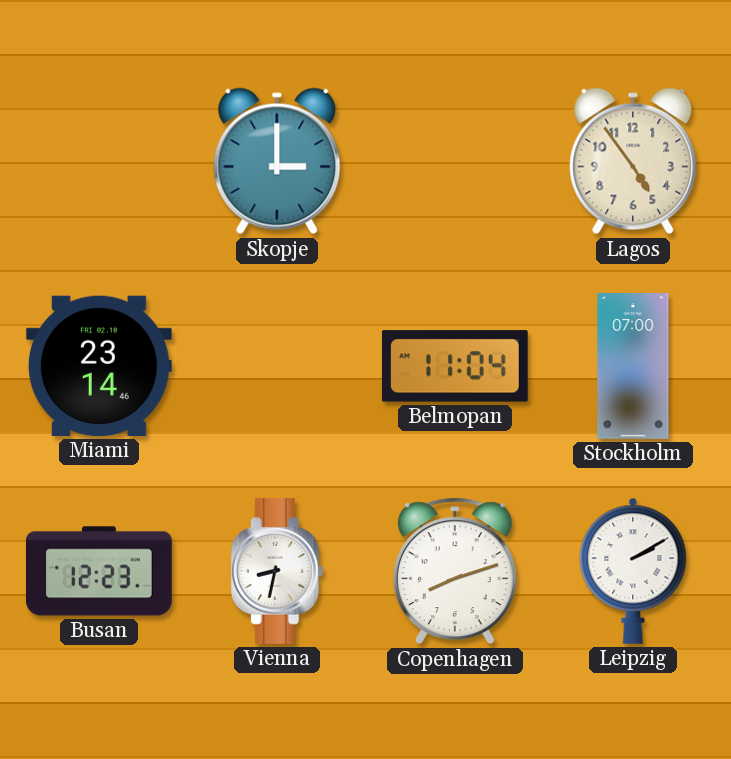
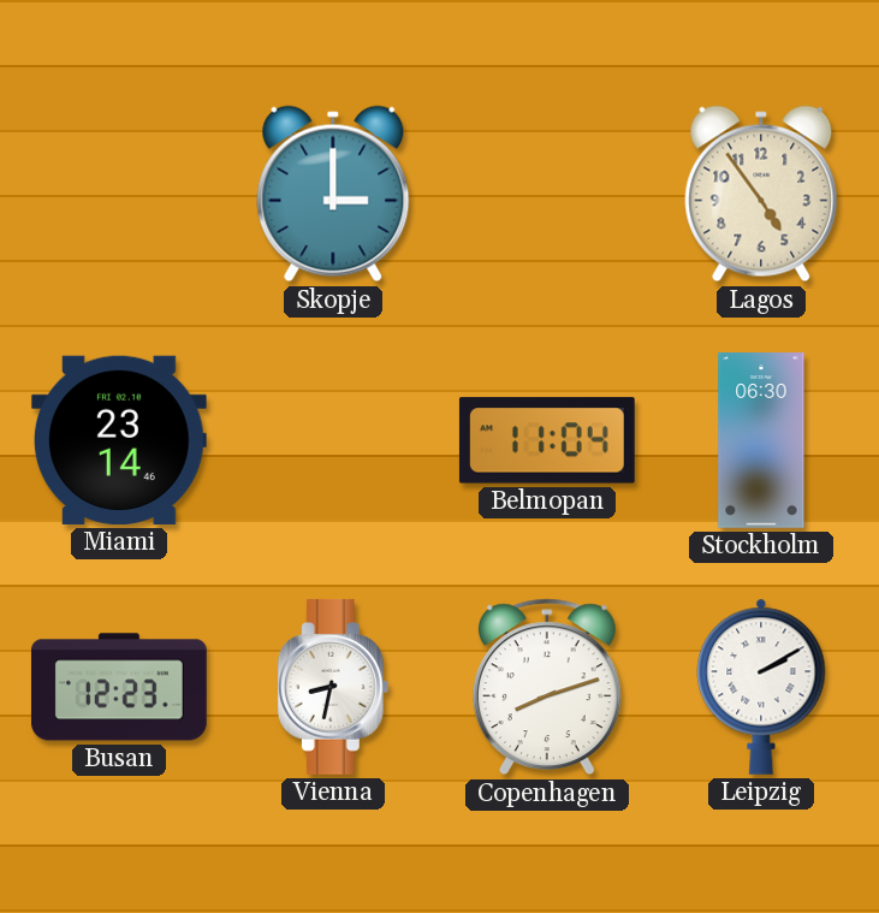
Stockholm: 07:00 -> 06:30
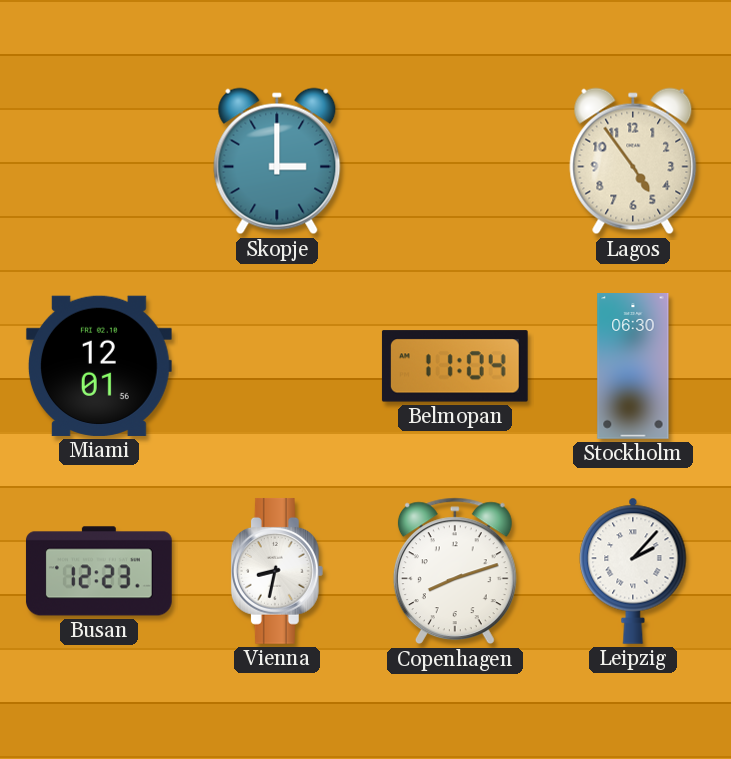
Miami: 23:14 -> 12:01
Leipzig: 2:10 -> 2:07
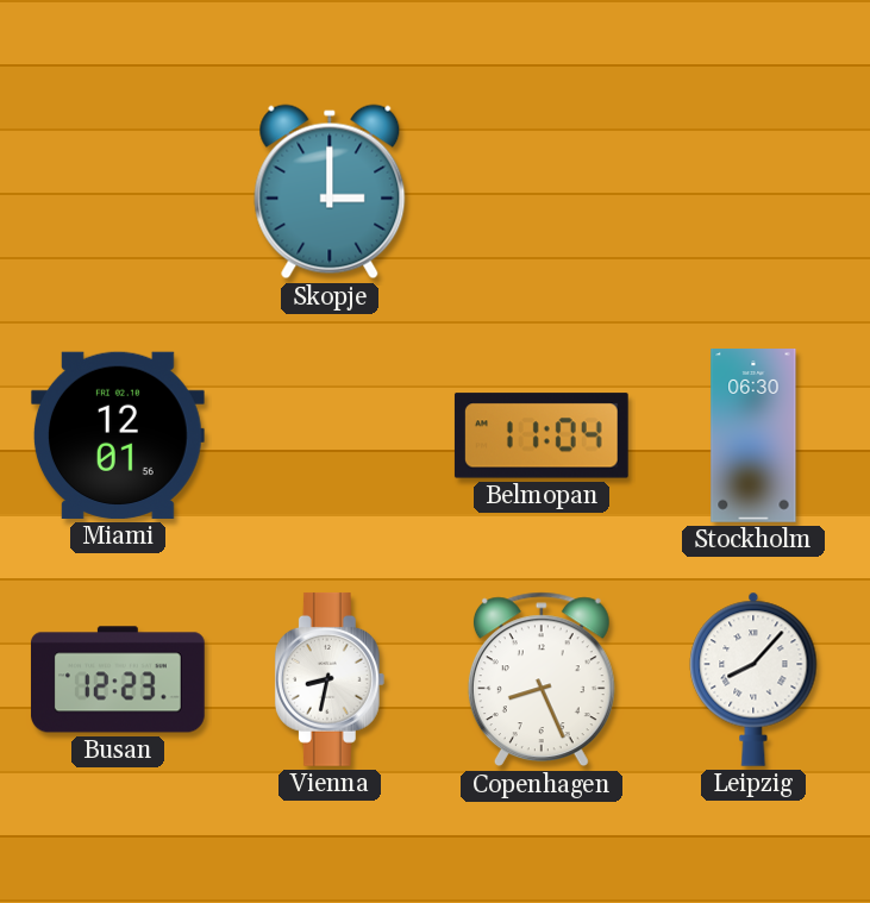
Lagos: 4:54 -> none
Copenhagen: 8:12 -> 8:26
Leipzig: 2:07 -> 8:07
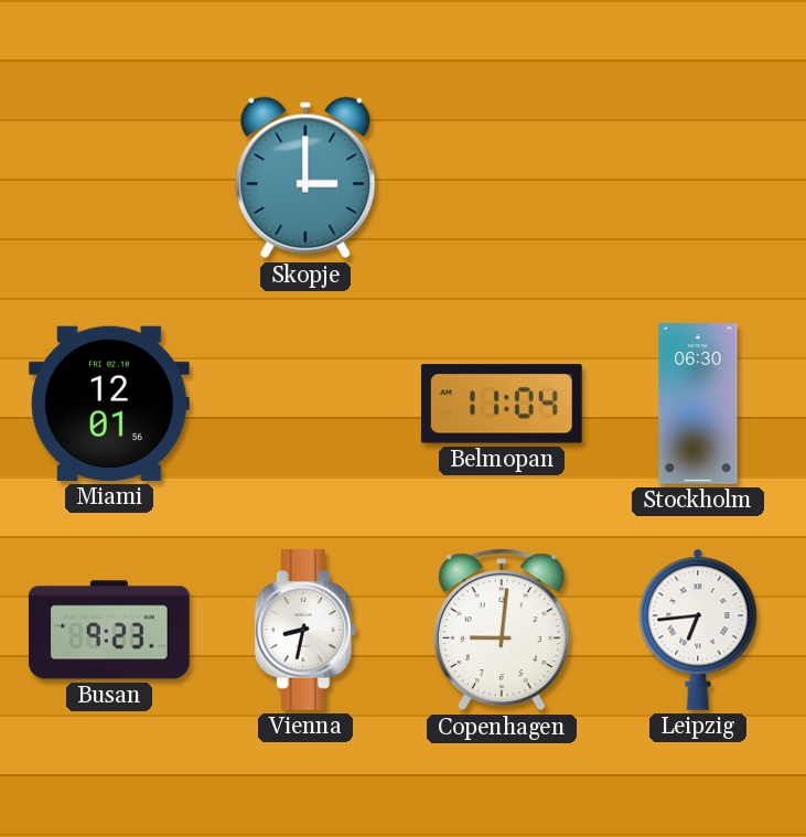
Busan: 12:23 -> 9:23
Copenhagen: 8:26 -> 9:01
Leipzig: 8:07 -> 6:44
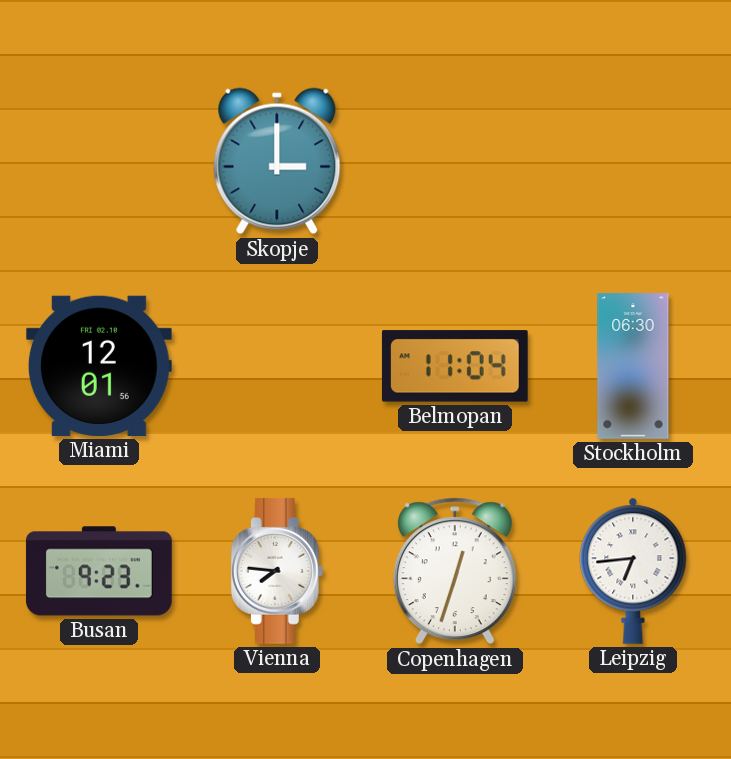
Vienna: 8:32 -> 7:46
Copenhagen: 9:01 -> 12:33
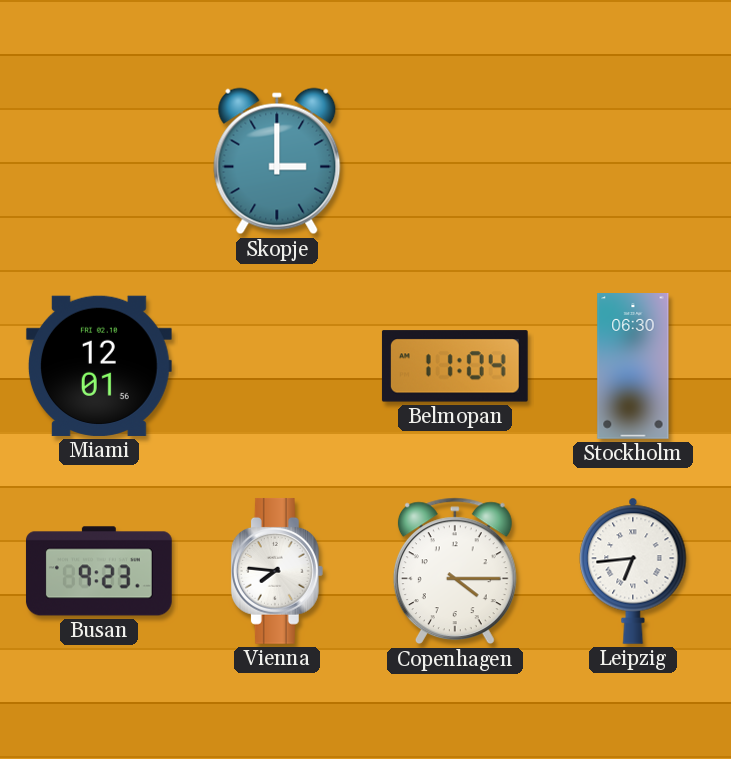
Copenhagen: 12:33 -> 4:15
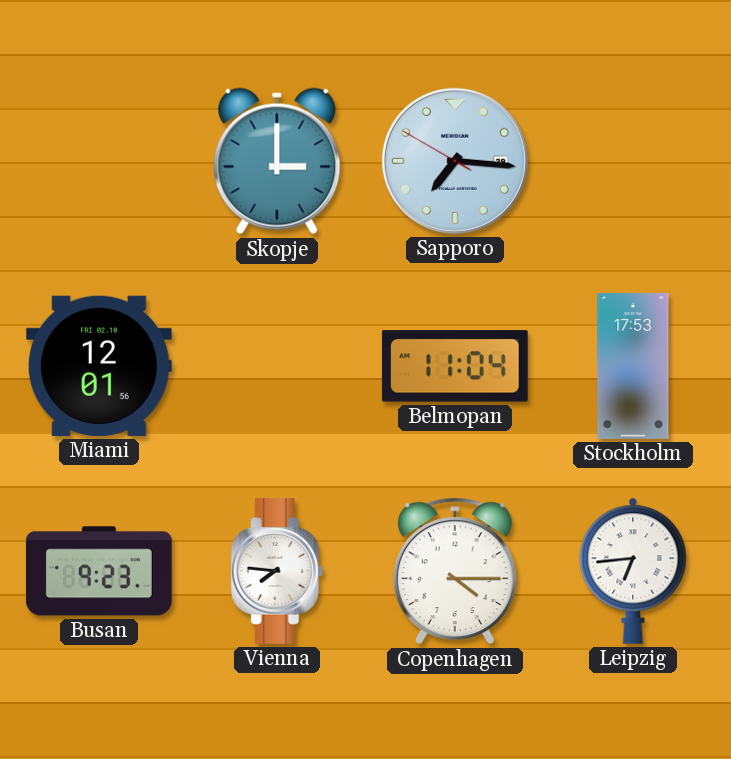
Sapporo: none -> 7:15
Stockholm: 06:30 -> 17:53
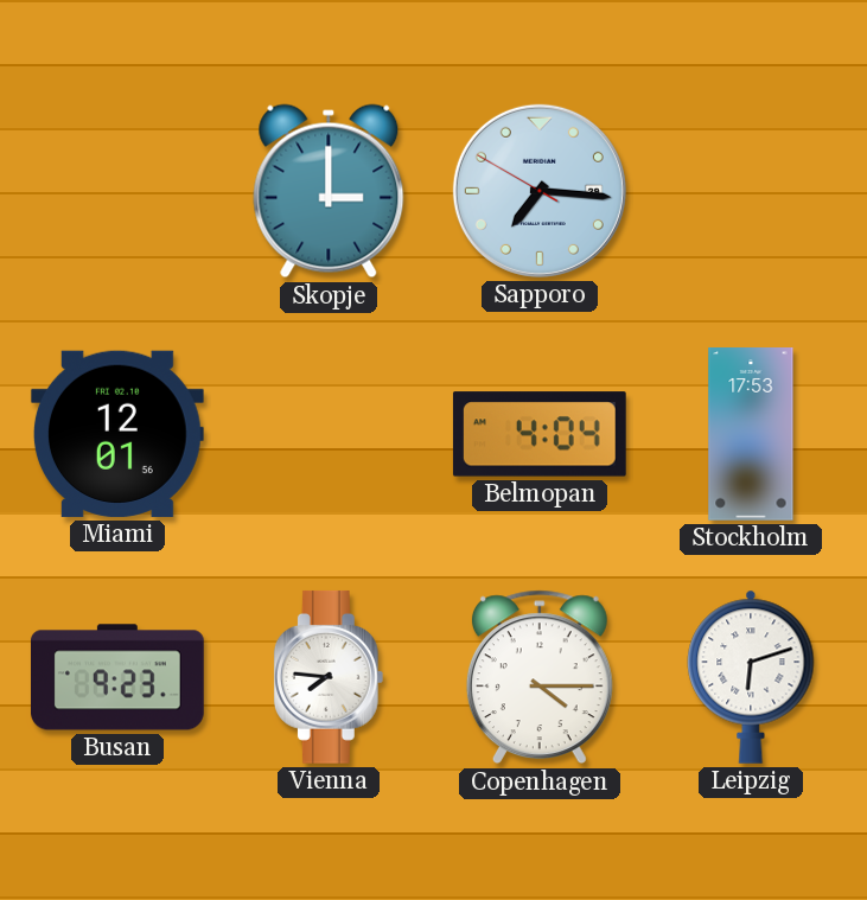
Belmopan: 11:04 -> 4:04
Leipzig: 6:44 -> 6:12
